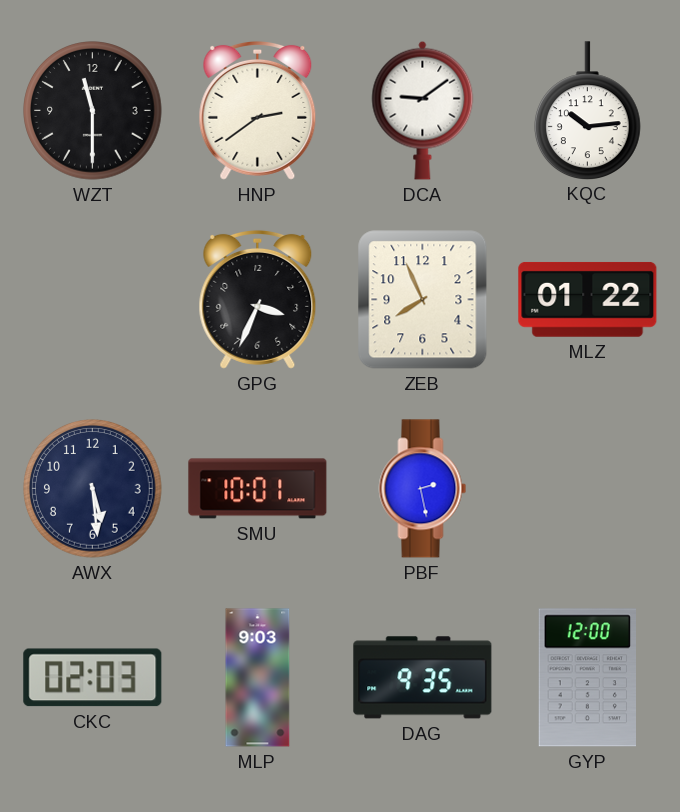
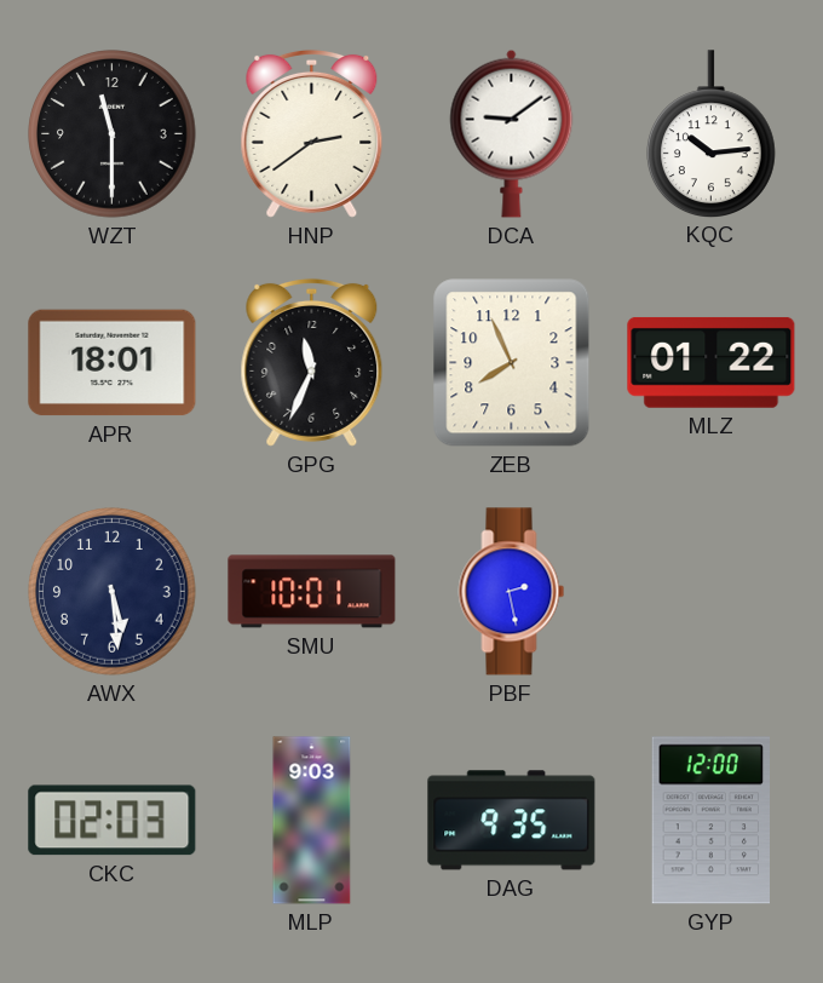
APR: none -> 18:01
GPG: 3:34 -> 11:34
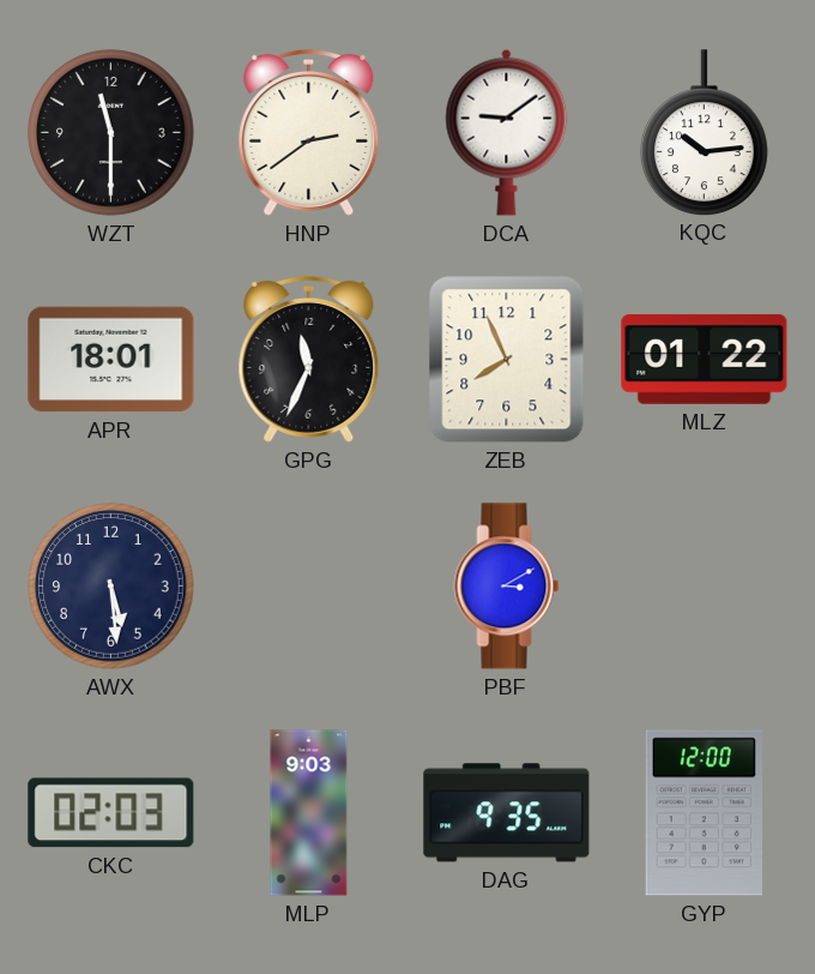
SMU: 10:01 -> none
PBF: 2:28 -> 3:10
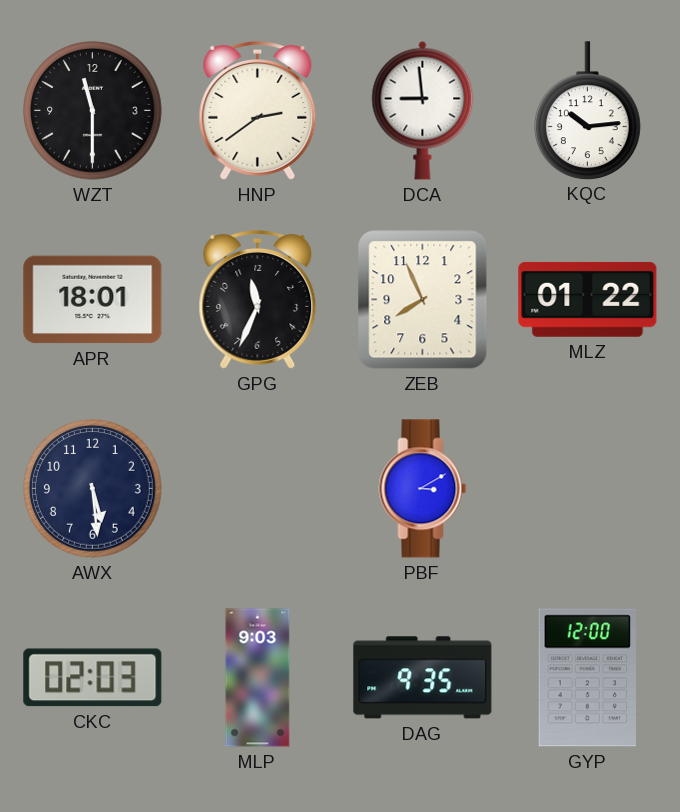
DCA: 9:09 -> 8:59
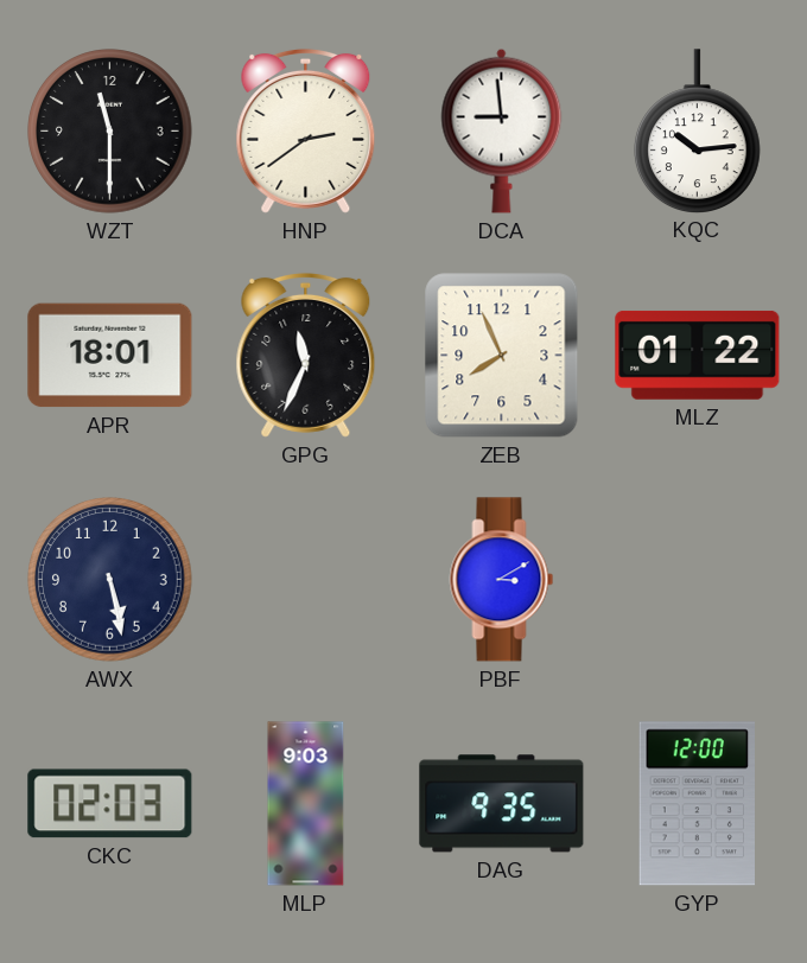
AWX: 5:29 -> 5:28
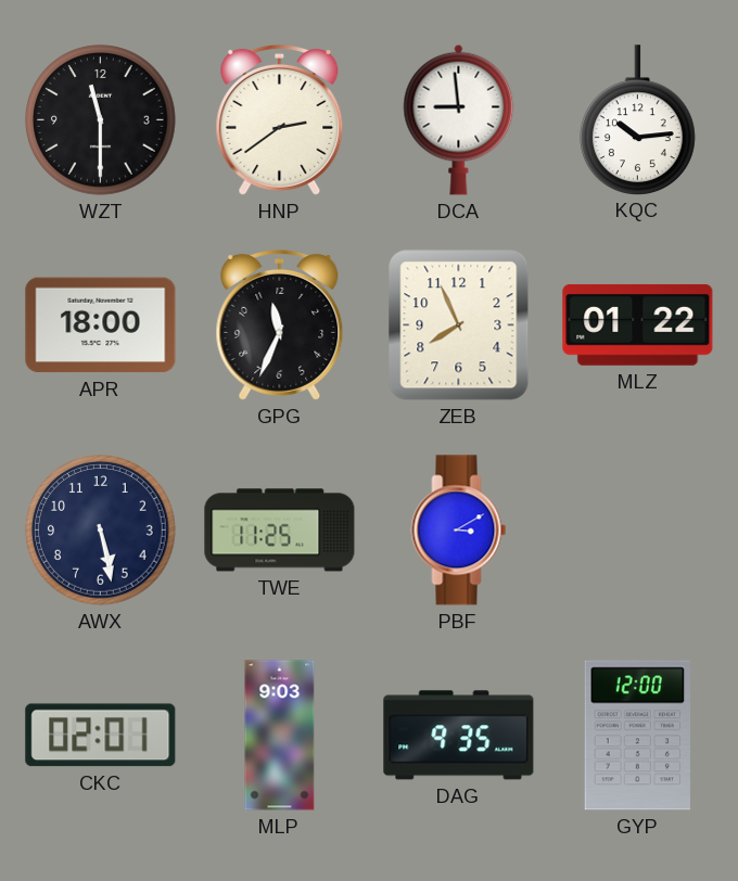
APR: 18:01 -> 18:00
TWE: none -> 11:25
CKC: 02:03 -> 02:01
